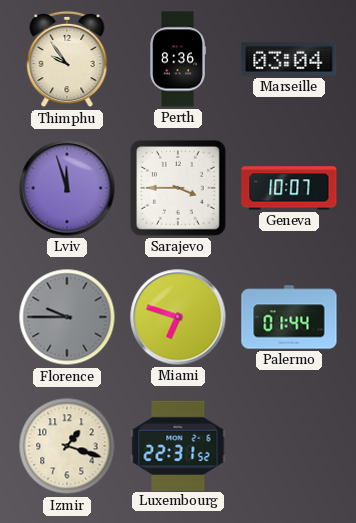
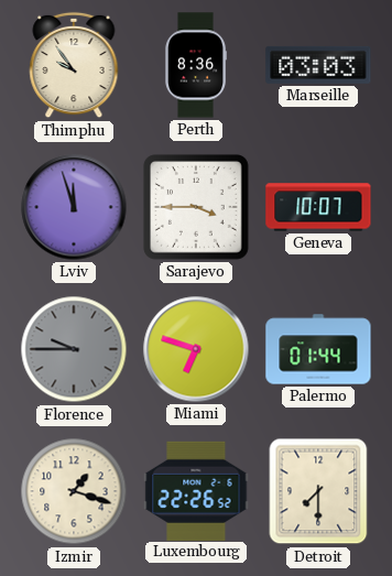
Marseille: 03:04 -> 03:03
Luxembourg: 22:31 -> 22:26
Detroit: none -> 7:30
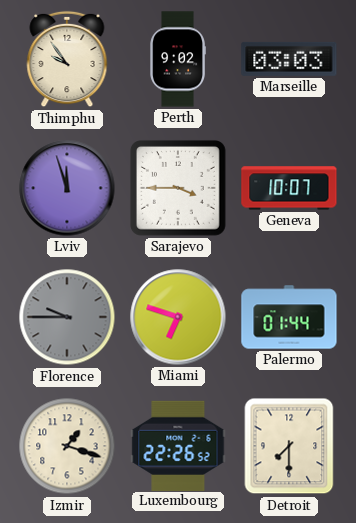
Perth: 8:36 -> 9:02
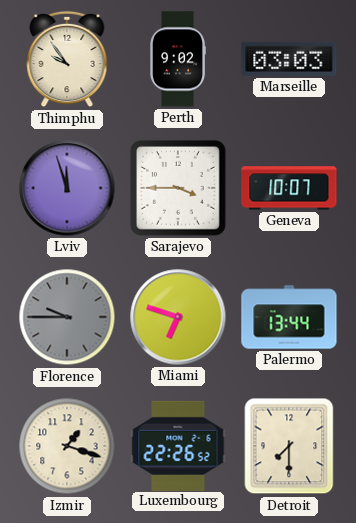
Palermo: 01:44 -> 13:44
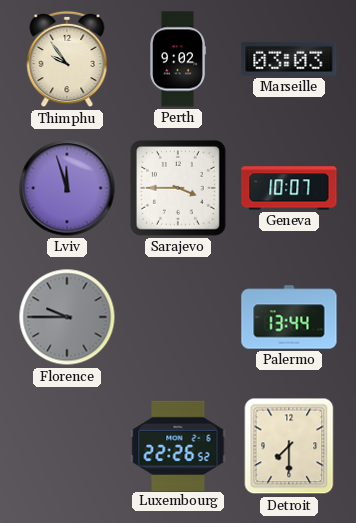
Miami: 6:48 -> none
Izmir: 1:18 -> none
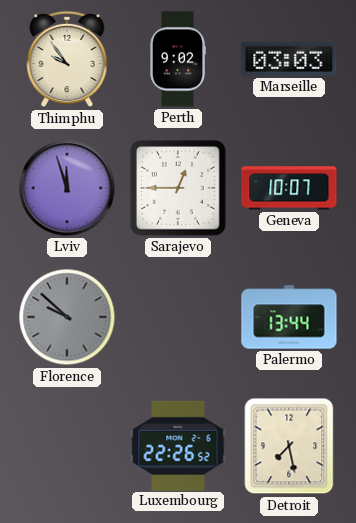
Sarajevo: 3:45 -> 12:45
Florence: 9:45 -> 9:52
Detroit: 7:30 -> 7:28
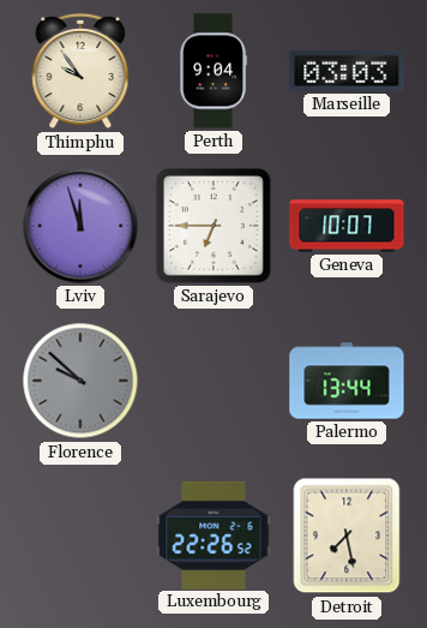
Perth: 9:02 -> 9:04
Sarajevo: 12:45 -> 6:45
